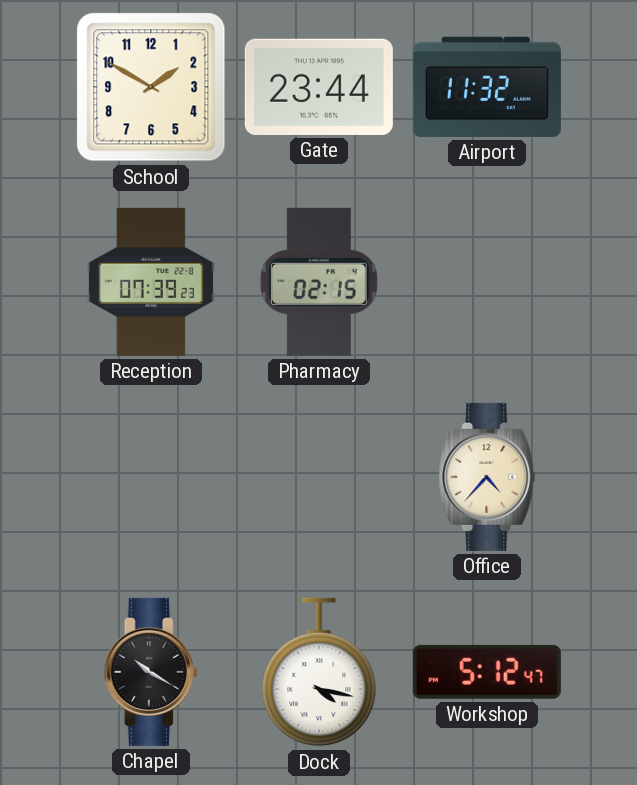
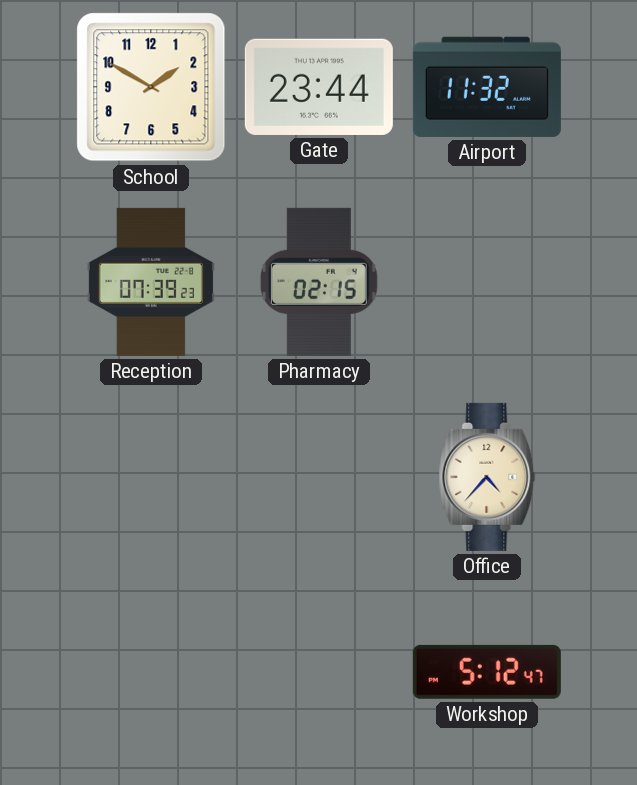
Chapel: 10:20 -> none
Dock: 4:17 -> none
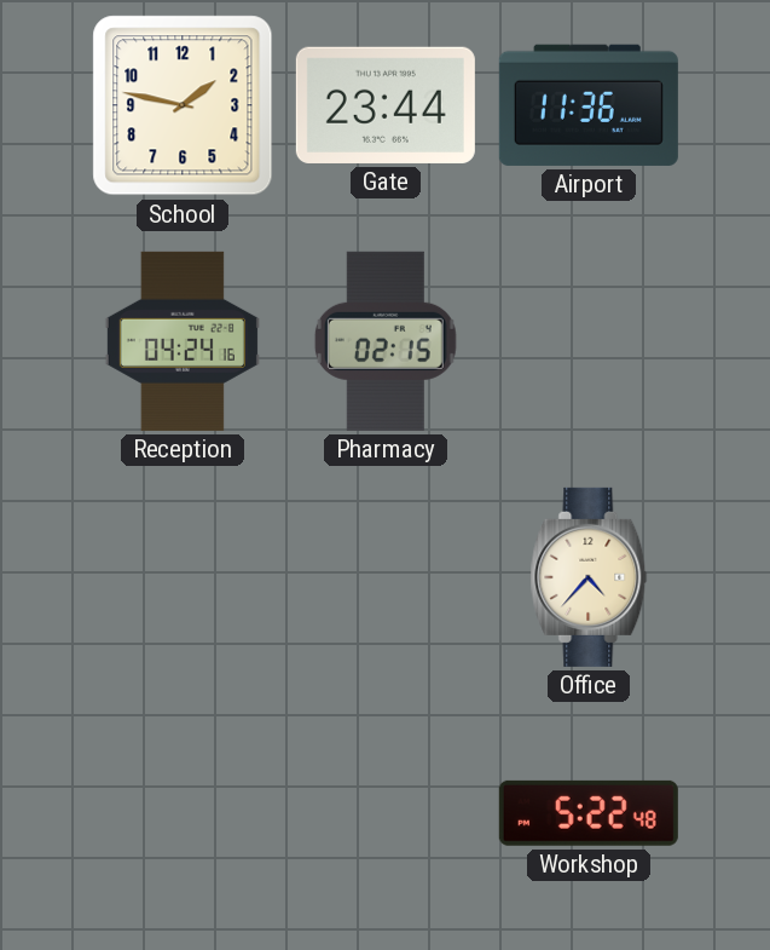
School: 1:50 -> 1:47
Airport: 11:32 -> 11:36
Reception: 07:39 -> 04:24
Workshop: 5:12 -> 5:22
